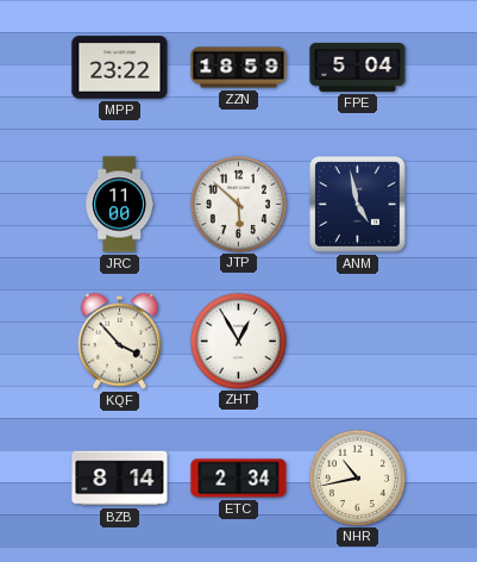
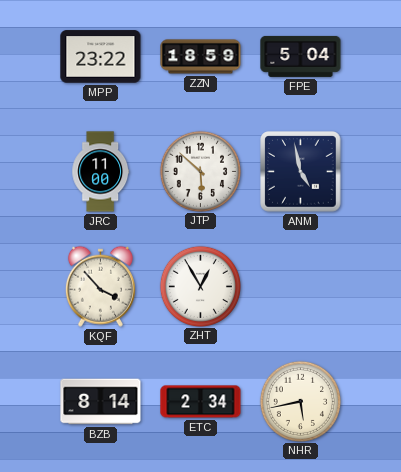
NHR: 10:43 -> 5:43
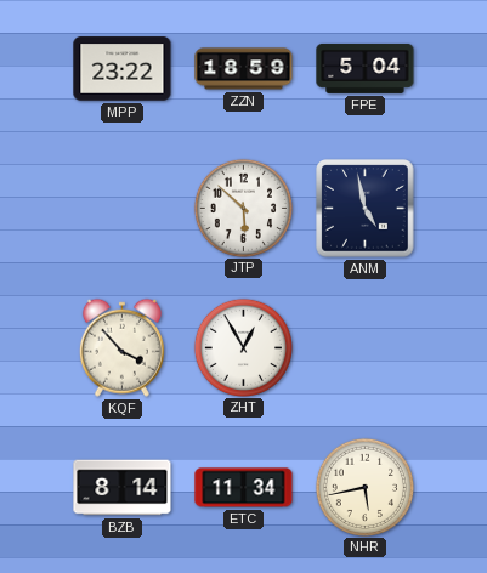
JRC: 11:00 -> none
ETC: 2:34 -> 11:34
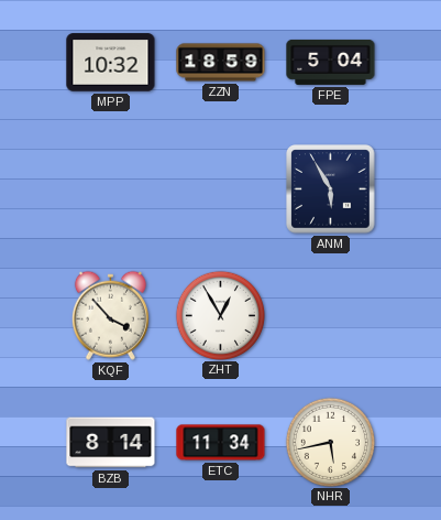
MPP: 23:22 -> 10:32
JTP: 5:52 -> none
ANM: 4:58 -> 5:55
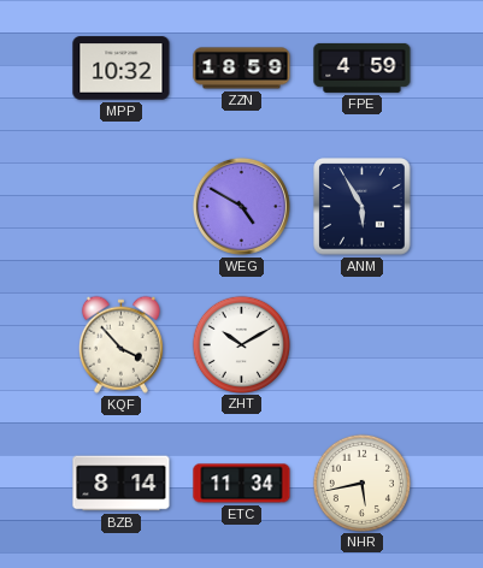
FPE: 5:04 -> 4:59
WEG: none -> 4:50
ZHT: 12:55 -> 10:10
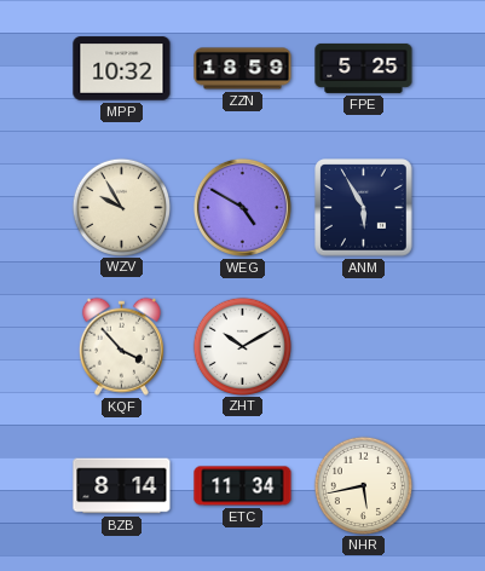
FPE: 4:59 -> 5:25
WZV: none -> 9:55
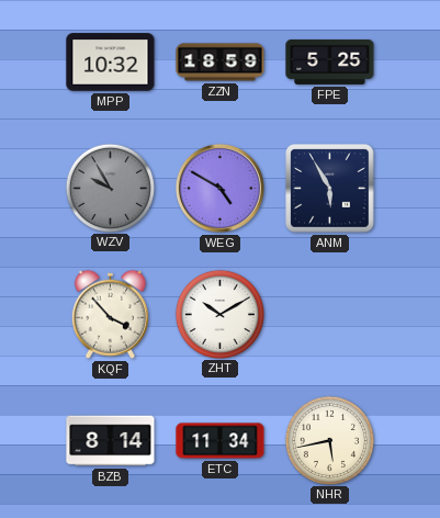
WZV dial: cream -> grey
